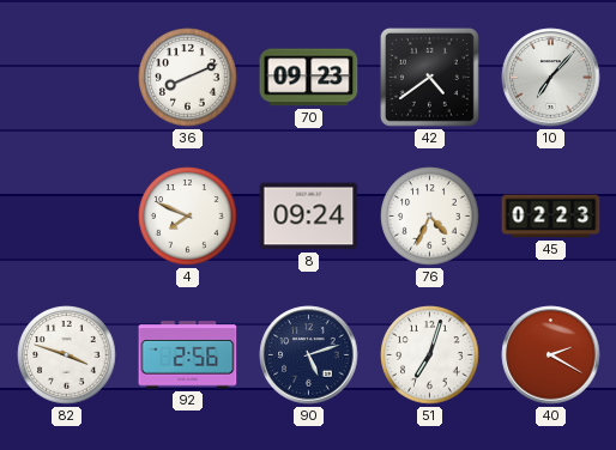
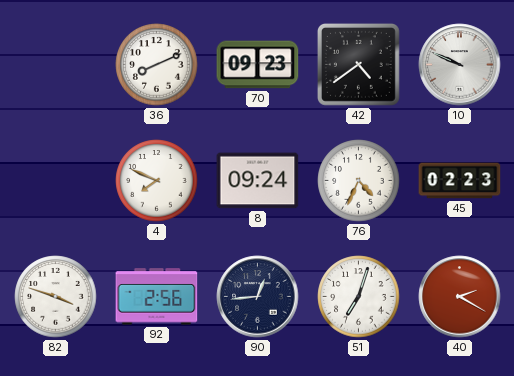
10: 7:07 -> 9:49
90: 5:12 -> 12:44
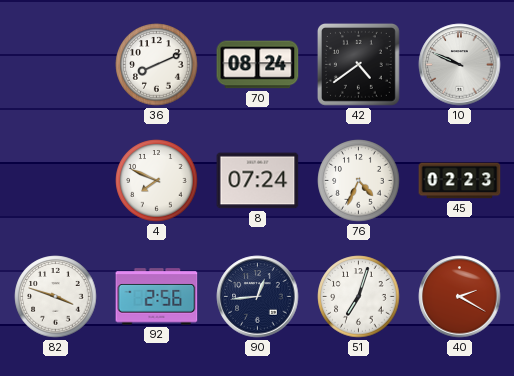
70: 09:23 -> 08:24
8: 09:24 -> 07:24
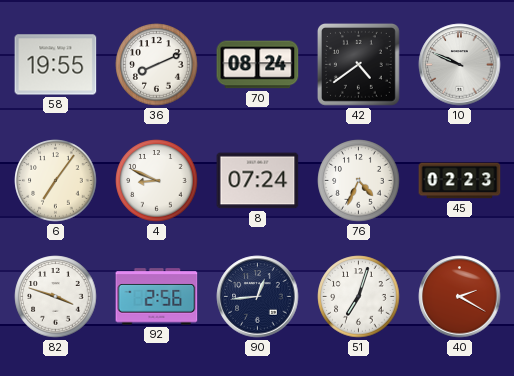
58: none -> 19:55
6: none -> 7:06
4: 7:49 -> 8:49
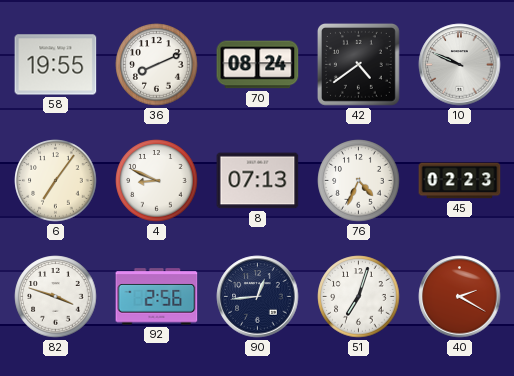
8: 07:24 -> 07:13
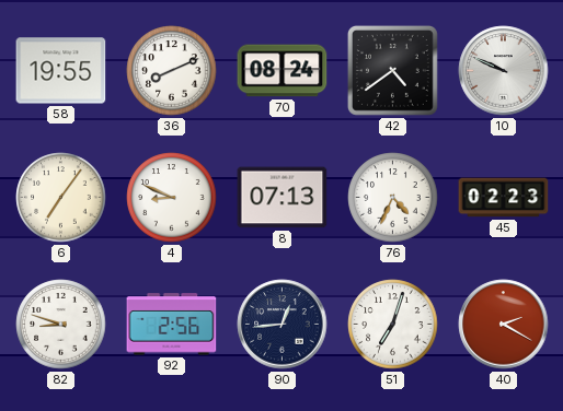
82: 3:48 -> 8:48
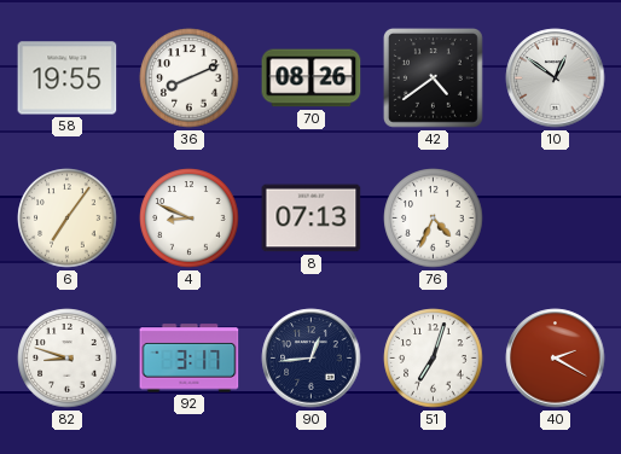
70: 08:24 -> 08:26
10: 9:49 -> 12:51
45: 02:23 -> none
92: 2:56 -> 3:17
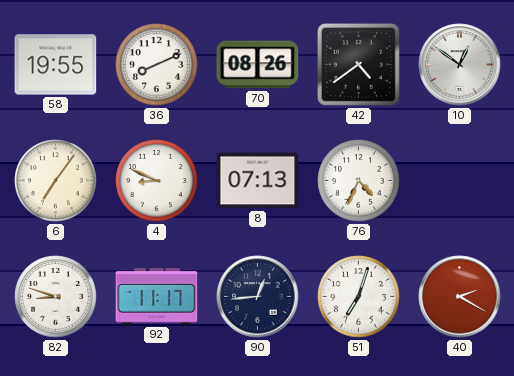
92: 3:17 -> 11:17
